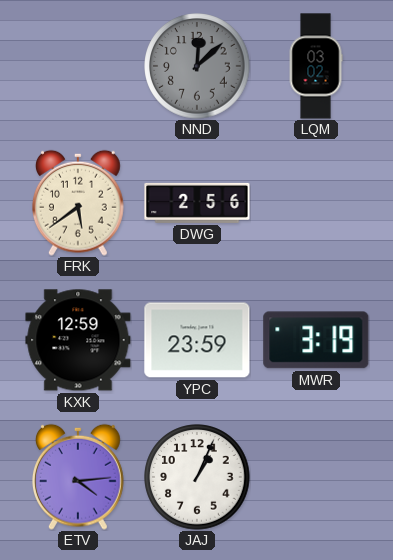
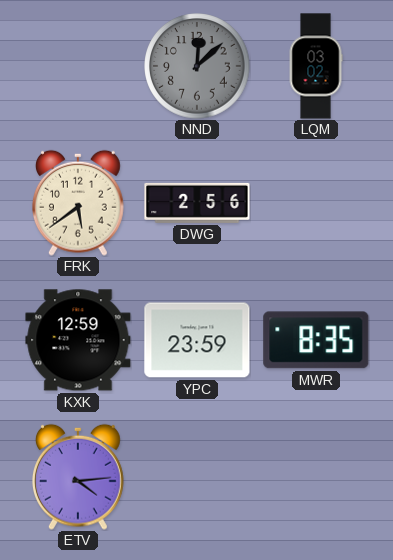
MWR: 3:19 -> 8:35
JAJ: 1:04 -> none
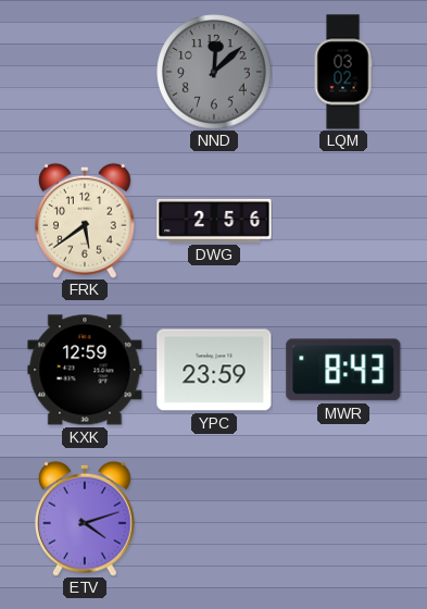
MWR: 8:35 -> 8:43
ETV: 4:14 -> 4:12
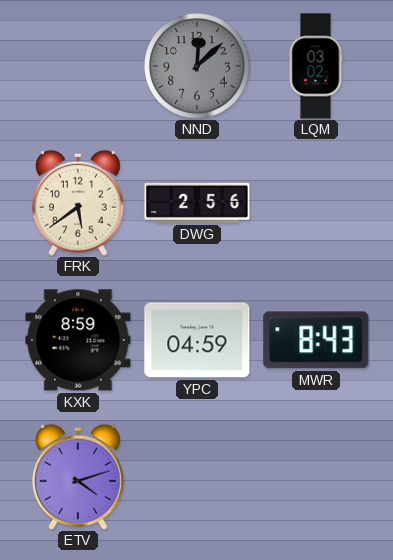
KXK: 12:59 -> 8:59
YPC: 23:59 -> 04:59
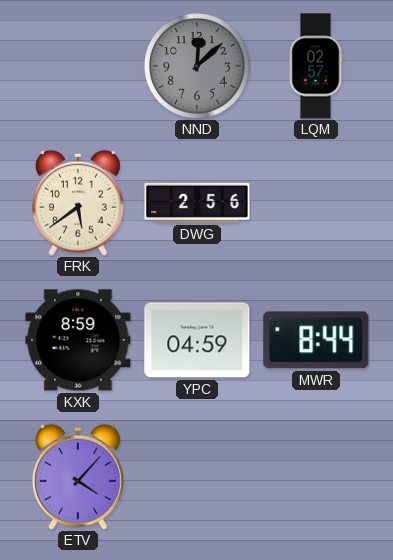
LQM: 03:02 -> 02:57
MWR: 8:43 -> 8:44
ETV: 4:12 -> 4:07
